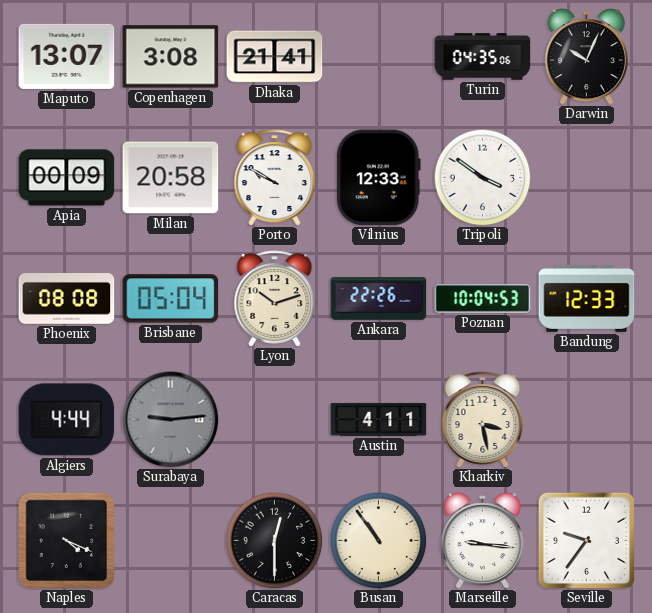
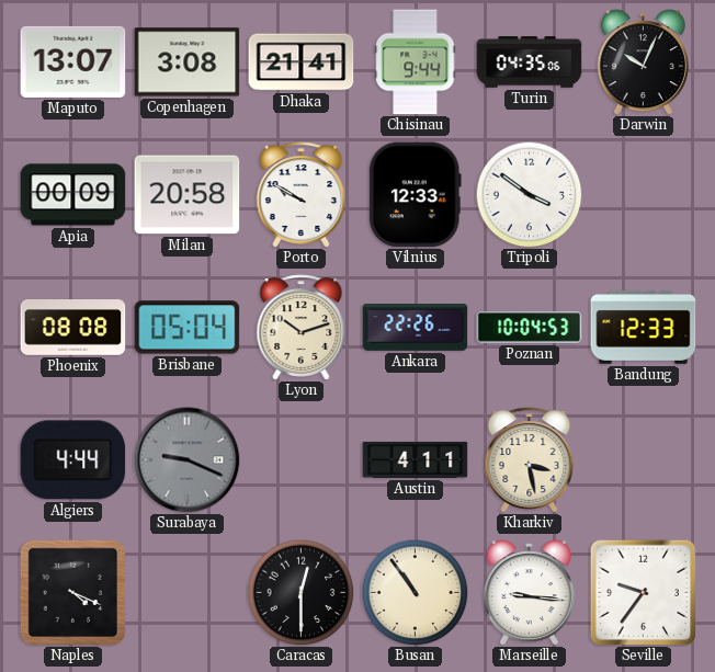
Chisinau: none -> 9:44
Surabaya: 9:14 -> 9:19
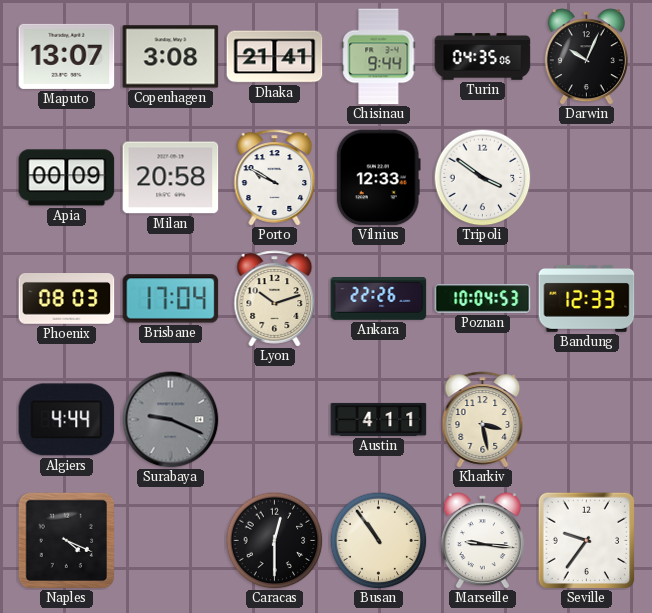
Phoenix: 08:08 -> 08:03
Brisbane: 05:04 -> 17:04
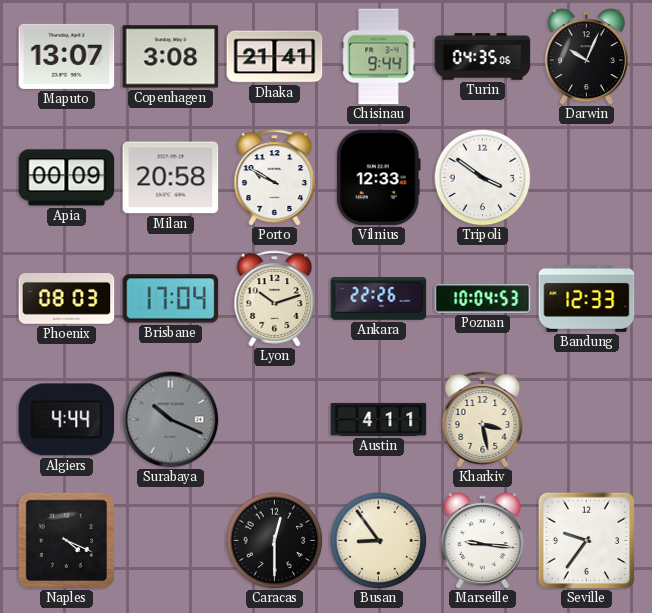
Surabaya: 9:19 -> 10:19
Busan: 10:54 -> 8:54
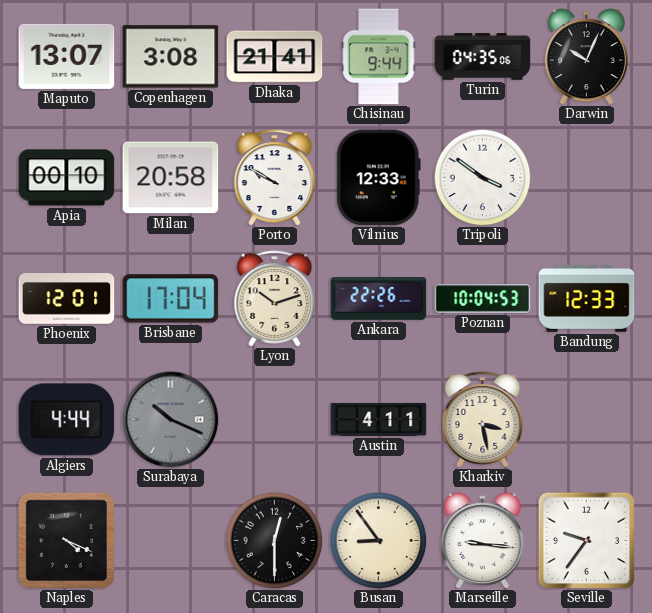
Apia: 00:09 -> 00:10
Phoenix: 08:03 -> 12:01
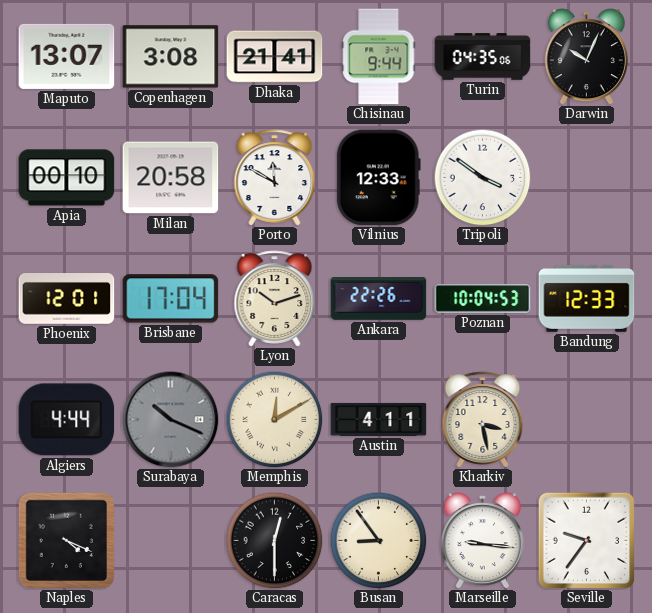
Porto: 9:50 -> 11:50
Memphis: none -> 12:10
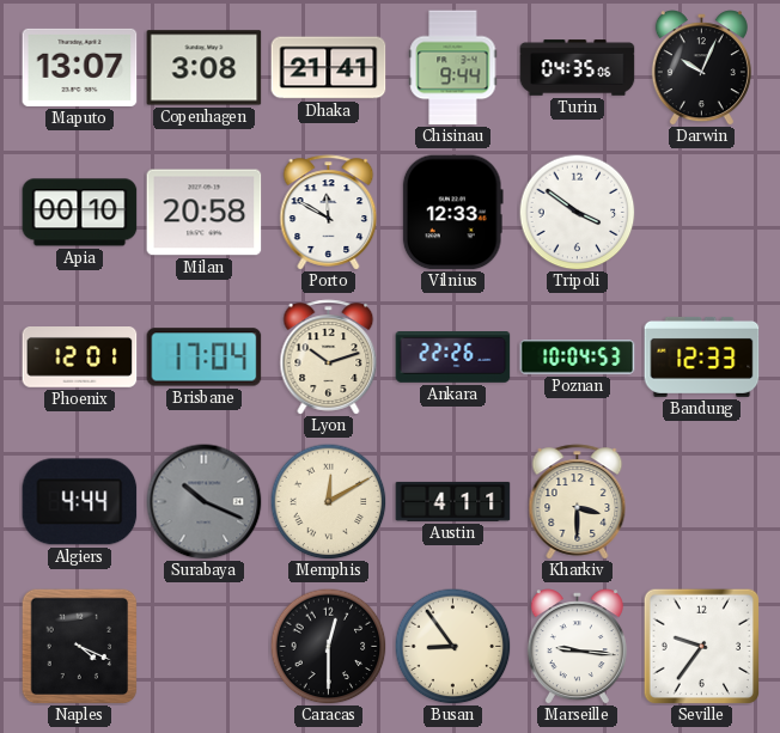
Kharkiv: 3:28 -> 3:30
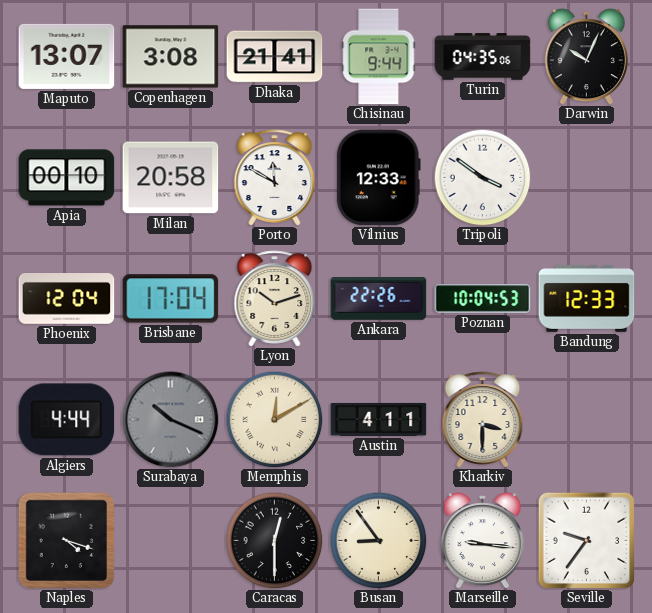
Phoenix: 12:01 -> 12:04
Naples: 4:19 -> 4:18
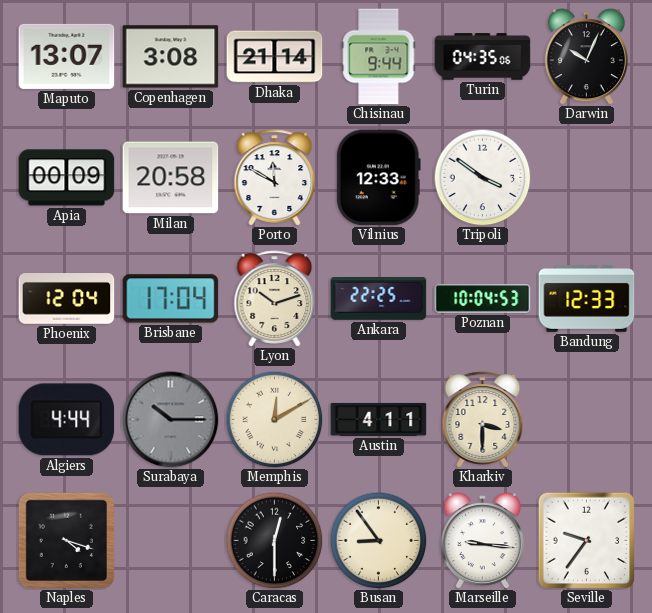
Dhaka: 21:41 -> 21:14
Apia: 00:10 -> 00:09
Ankara: 22:26 -> 22:25
Surabaya: 10:19 -> 10:15
